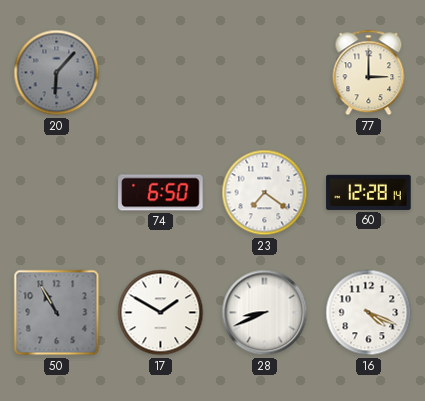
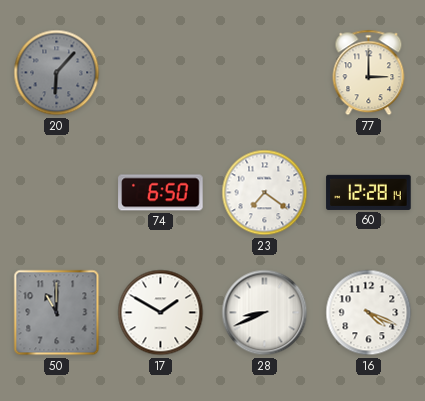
50: 10:55 -> 11:00
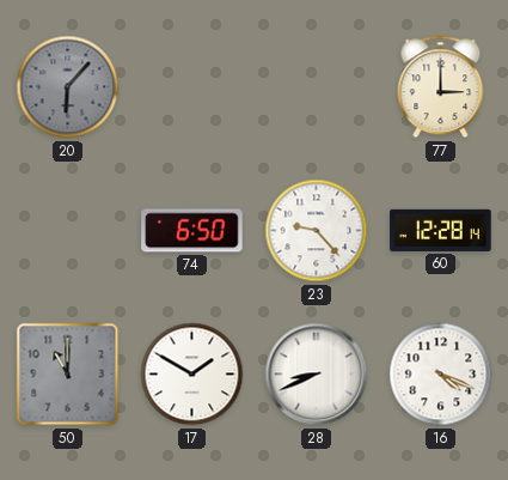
23: 7:21 -> 9:23
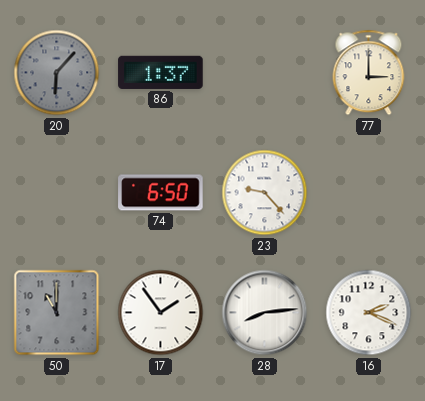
86: none -> 1:37
60: 12:28 -> none
17: 1:50 -> 1:54
28: 8:41 -> 8:14
16: 4:19 -> 2:19
